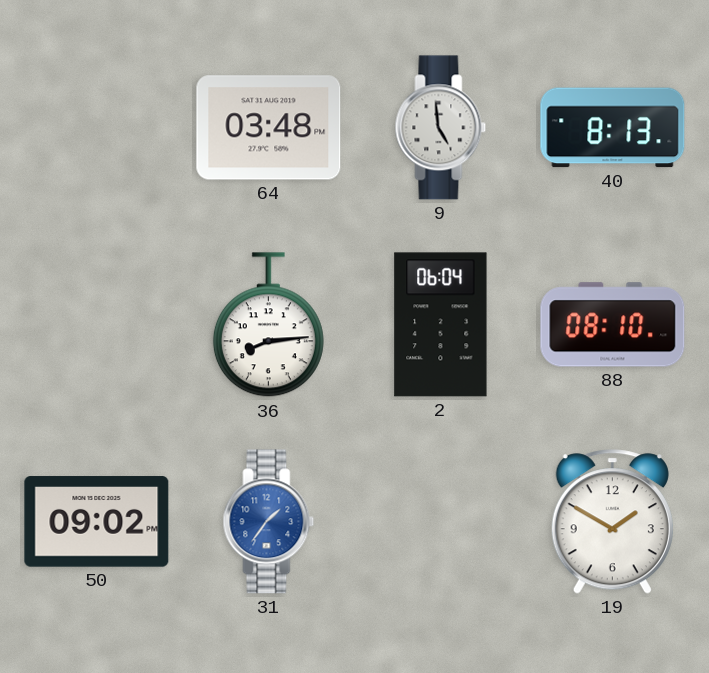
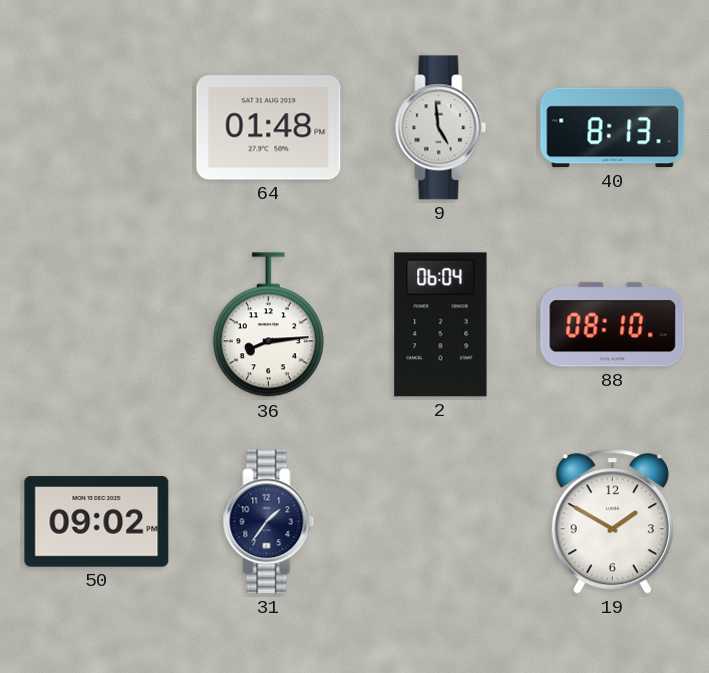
64: 03:48 -> 01:48
31 dial: blue -> navy
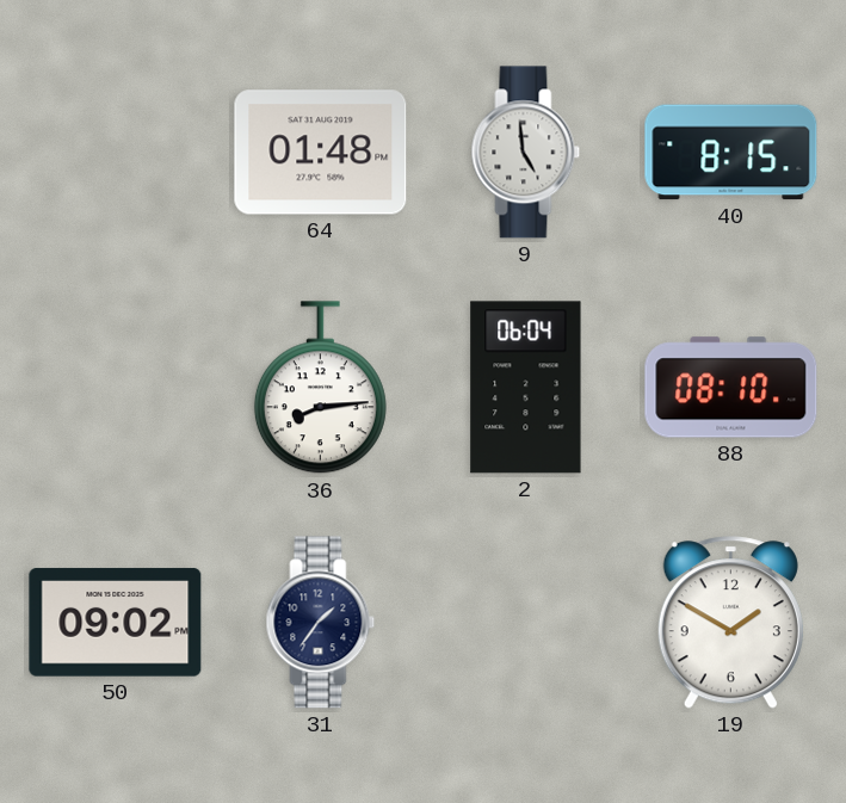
40: 8:13 -> 8:15
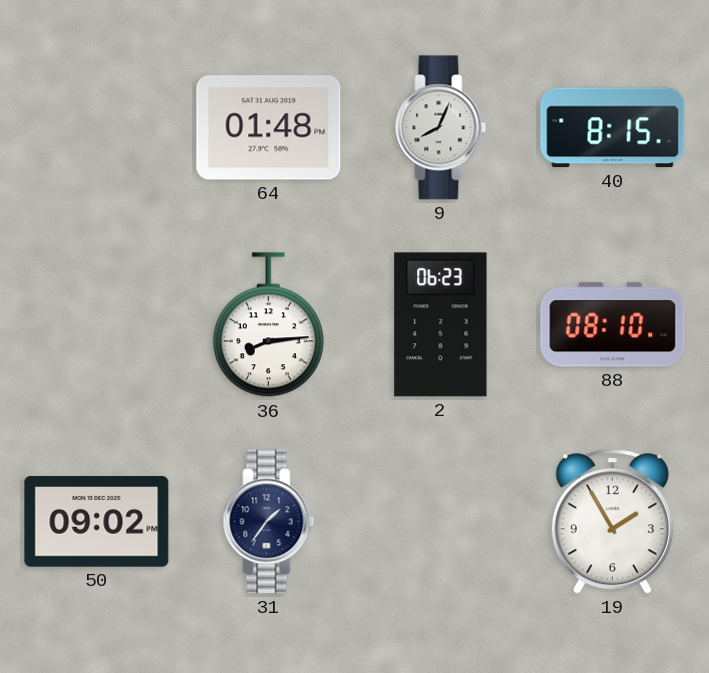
9: 4:59 -> 8:04
2: 06:04 -> 06:23
19: 1:50 -> 1:55
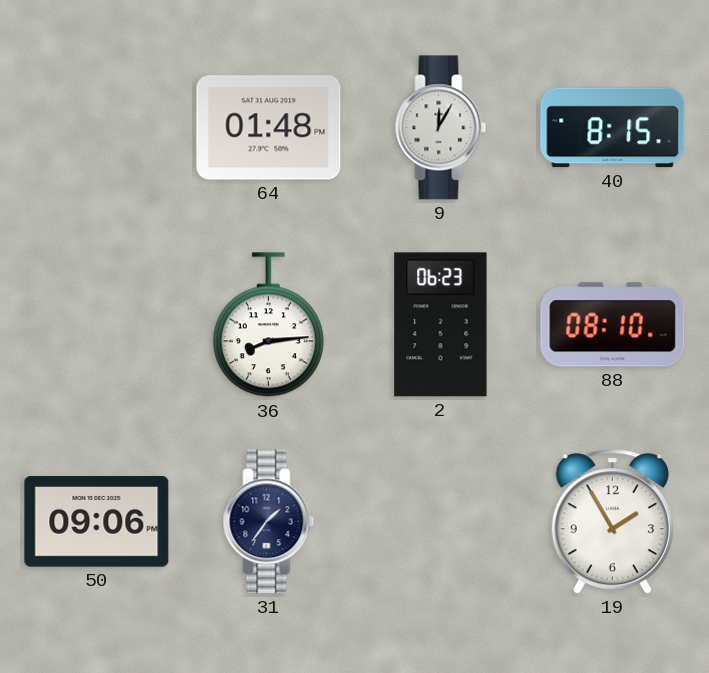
9: 8:04 -> 12:05
50: 09:02 -> 09:06
